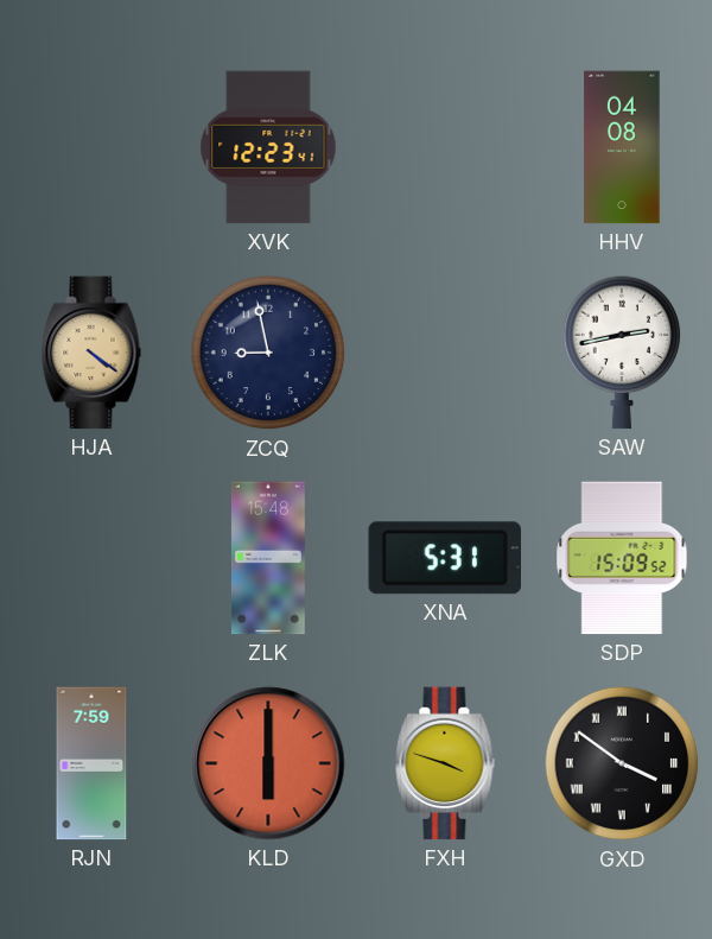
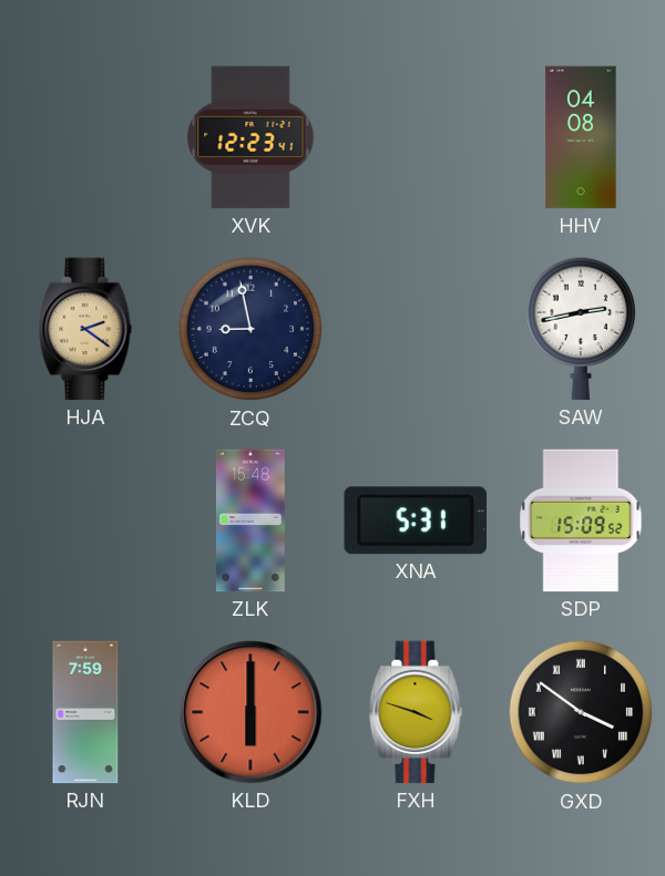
HJA: 4:21 -> 2:21
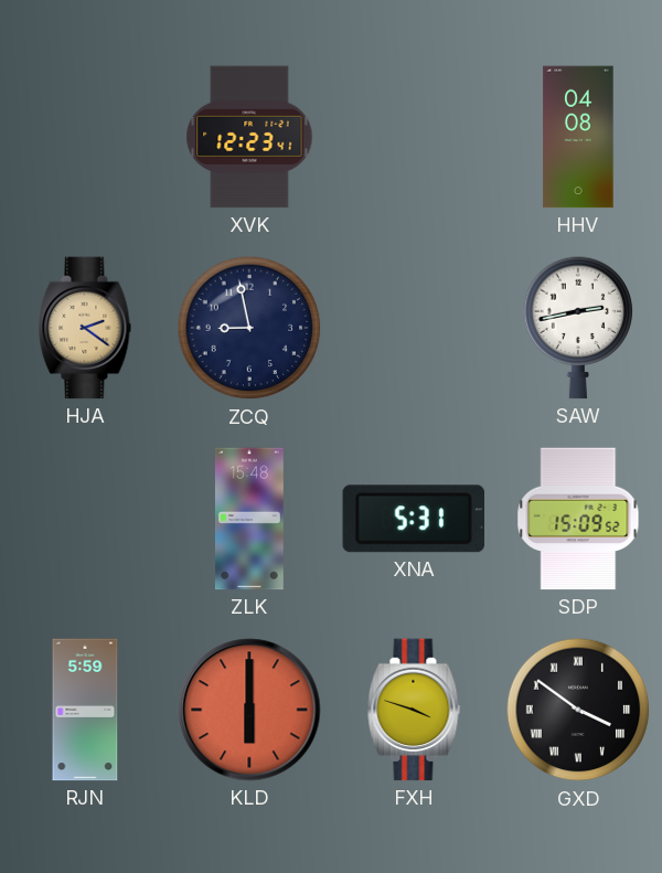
RJN: 7:59 -> 5:59
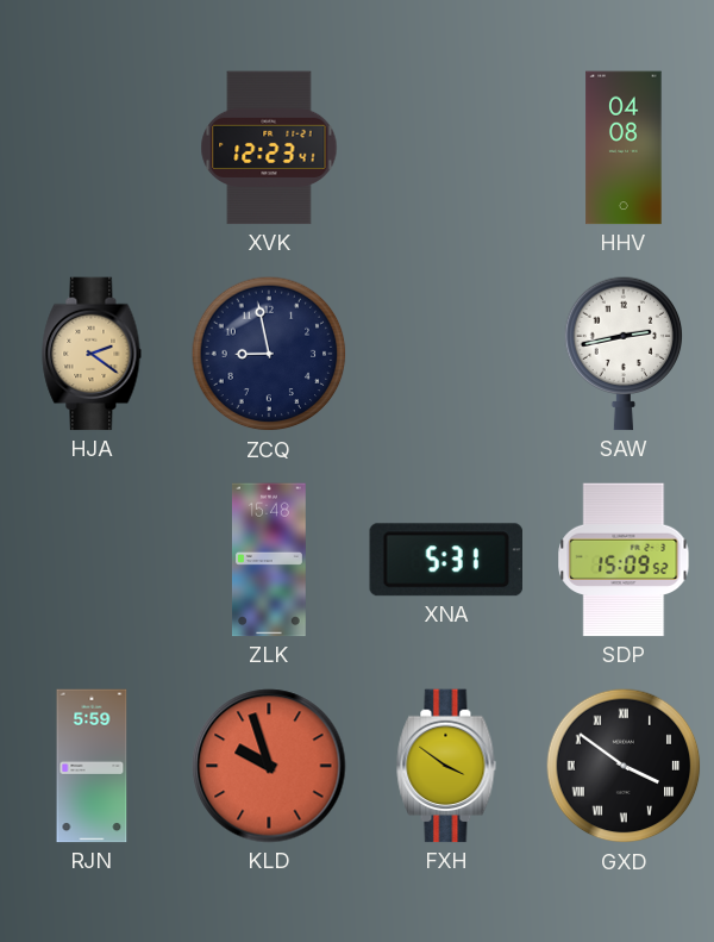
KLD: 6:00 -> 9:57
FXH: 3:48 -> 3:51
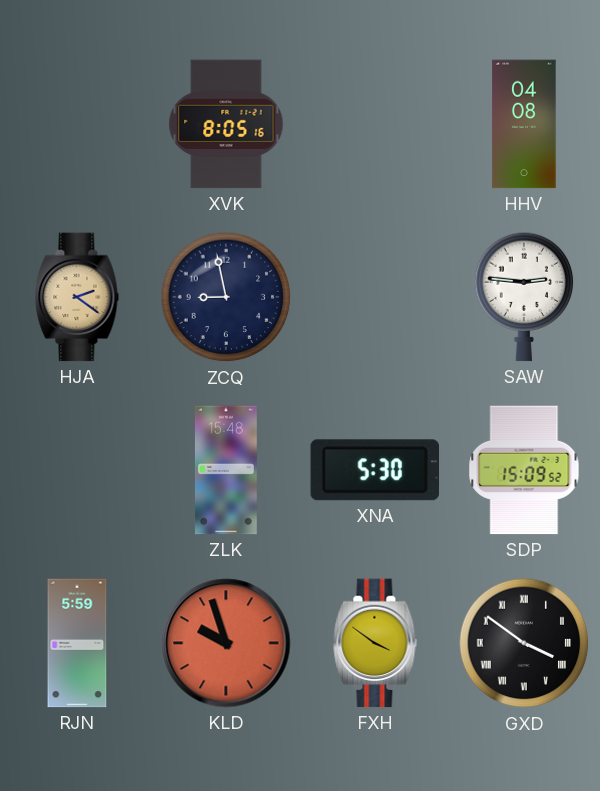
XVK: 12:23 -> 8:05
SAW: 2:43 -> 2:46
XNA: 5:31 -> 5:30
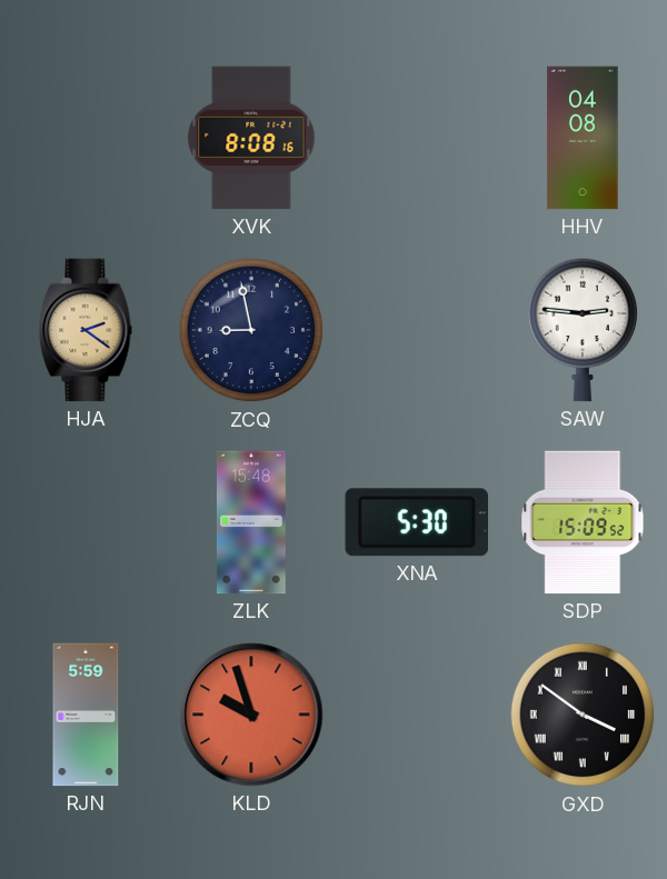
XVK: 8:05 -> 8:08
FXH: 3:51 -> none
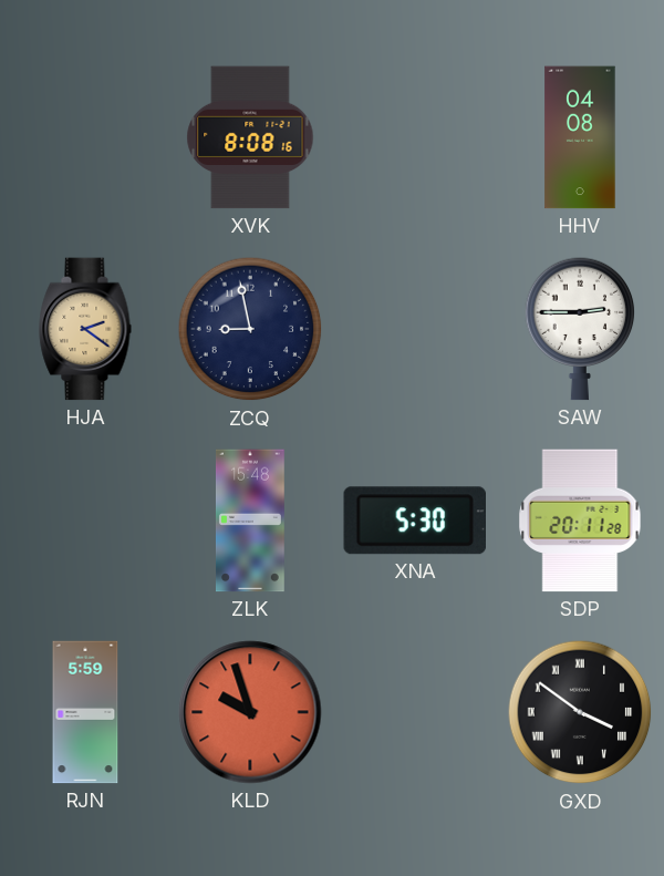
SAW: 2:46 -> 2:45
SDP: 15:09 -> 20:11
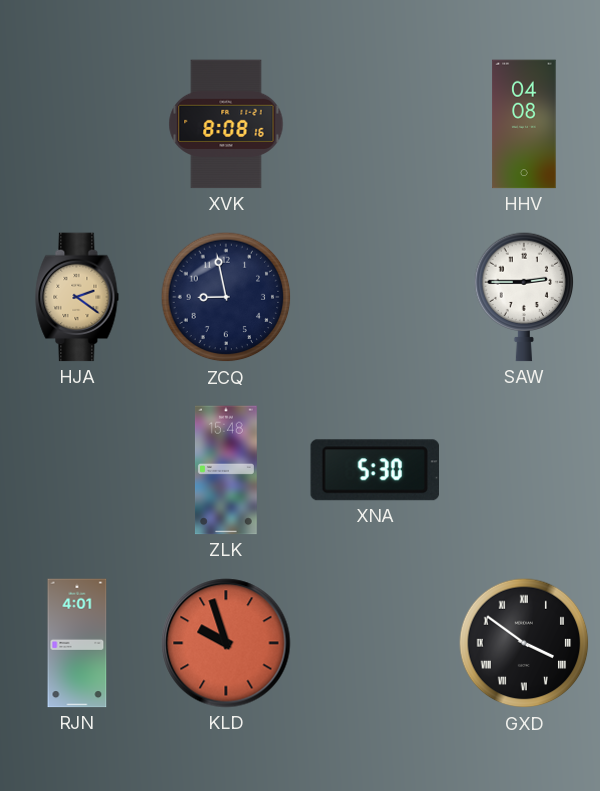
SDP: 20:11 -> none
RJN: 5:59 -> 4:01
